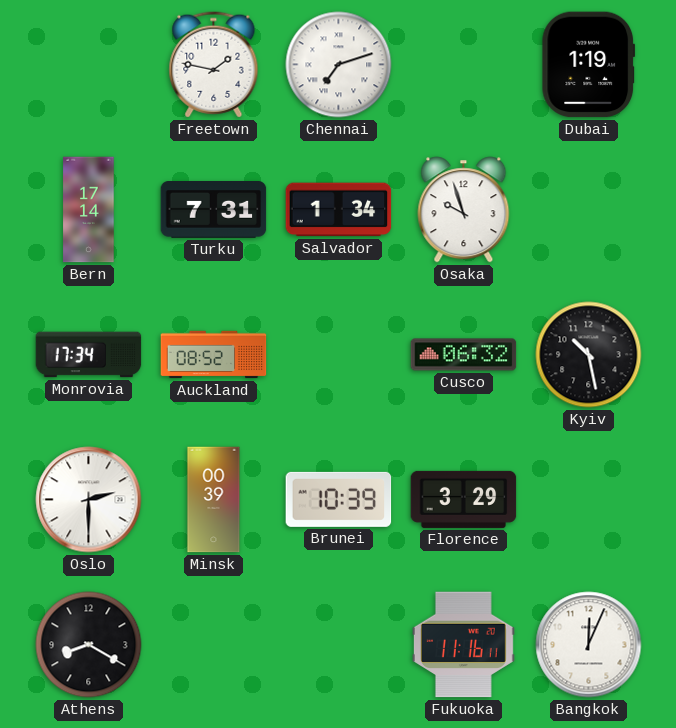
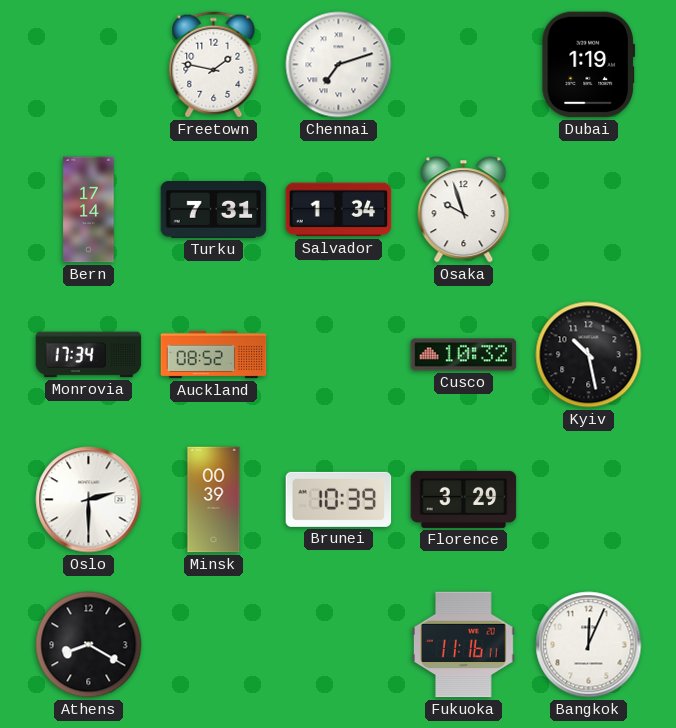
Cusco: 06:32 -> 10:32
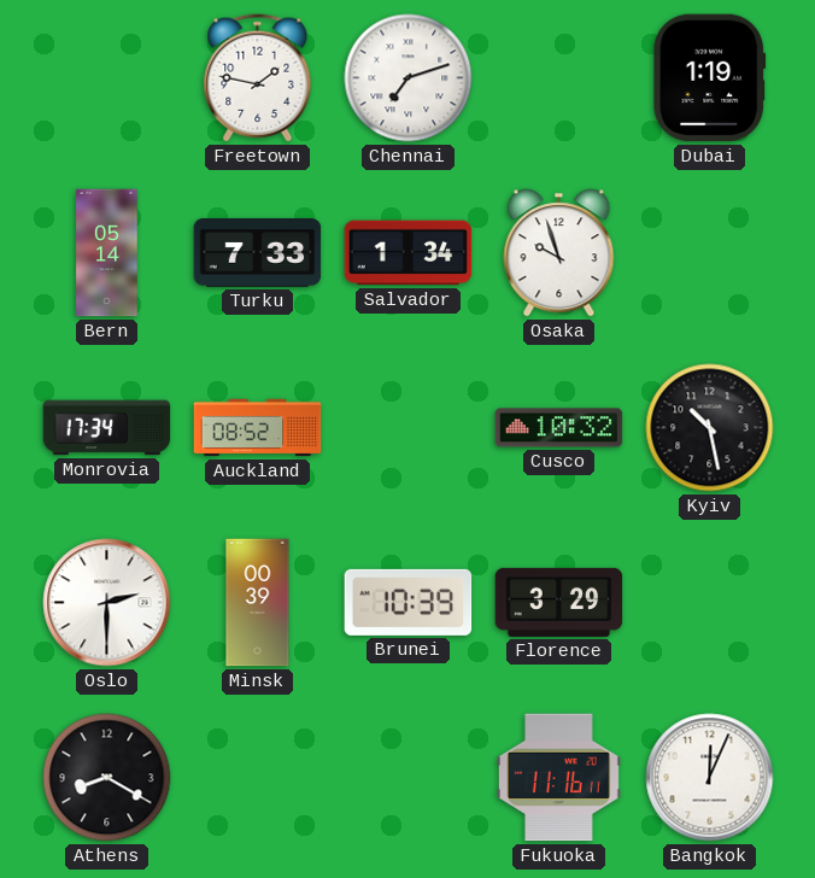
Bern: 17:14 -> 05:14
Turku: 7:31 -> 7:33
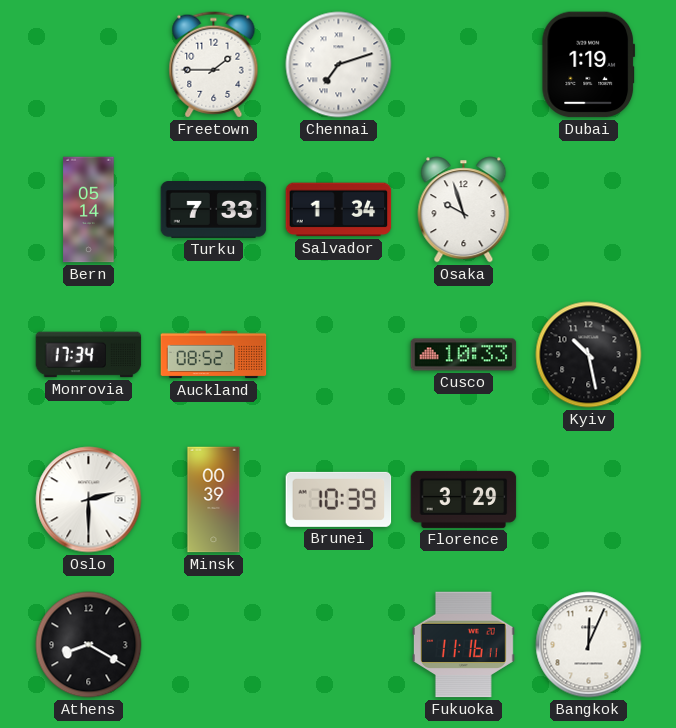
Freetown: 1:47 -> 1:45
Cusco: 10:32 -> 10:33
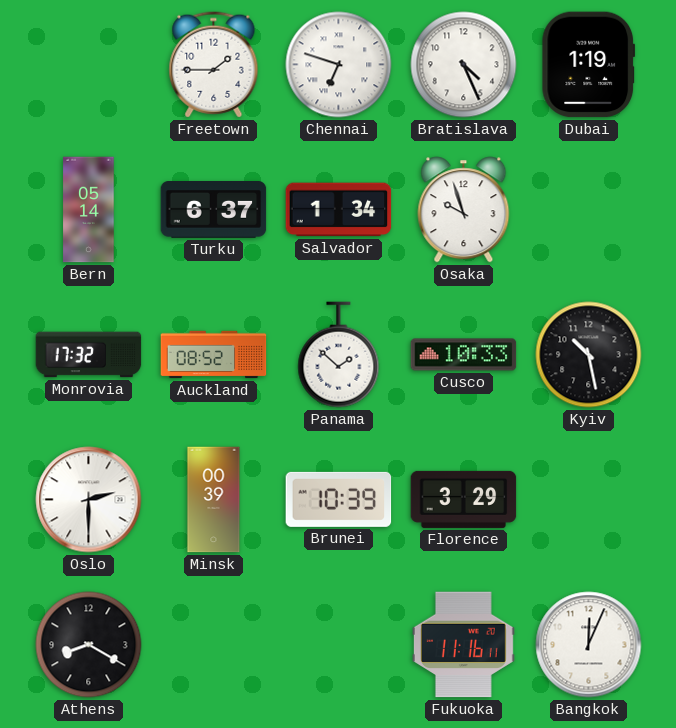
Chennai: 7:12 -> 6:48
Bratislava: none -> 4:26
Turku: 7:33 -> 6:37
Monrovia: 17:34 -> 17:32
Panama: none -> 1:52
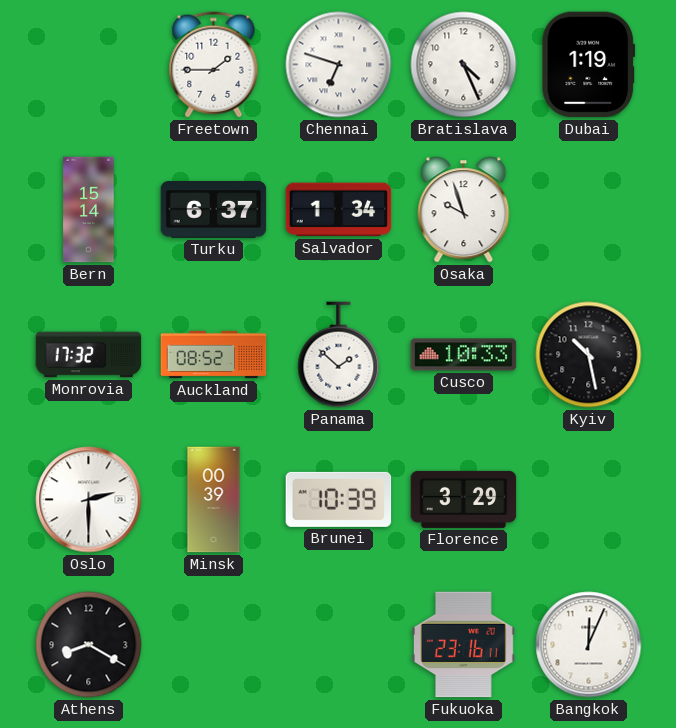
Bern: 05:14 -> 15:14
Fukuoka: 11:16 -> 23:16
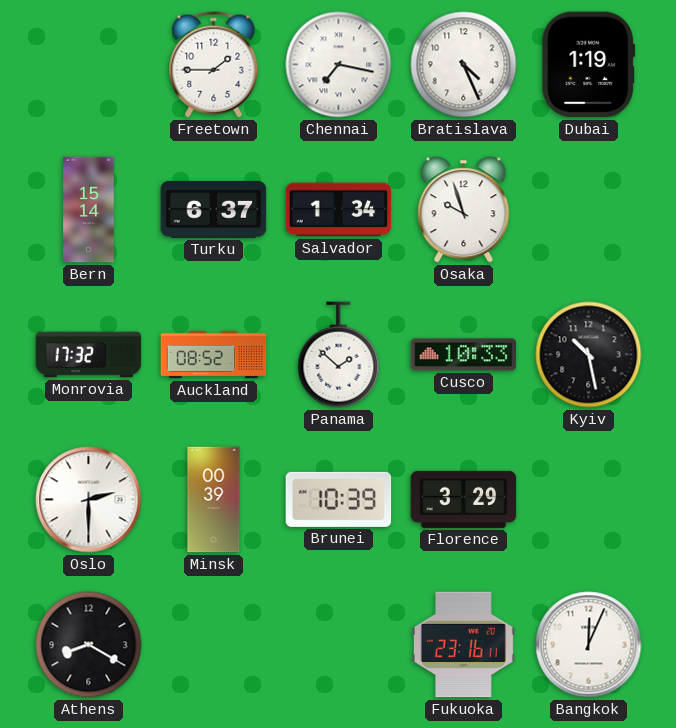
Chennai: 6:48 -> 7:17
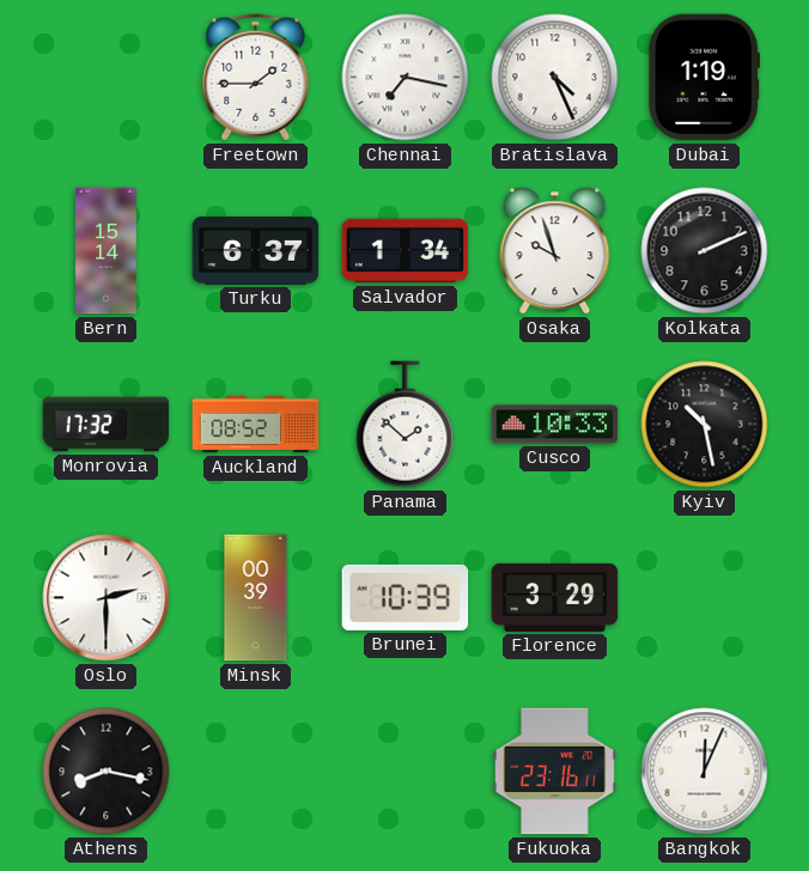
Kolkata: none -> 2:11
Athens: 8:20 -> 8:17
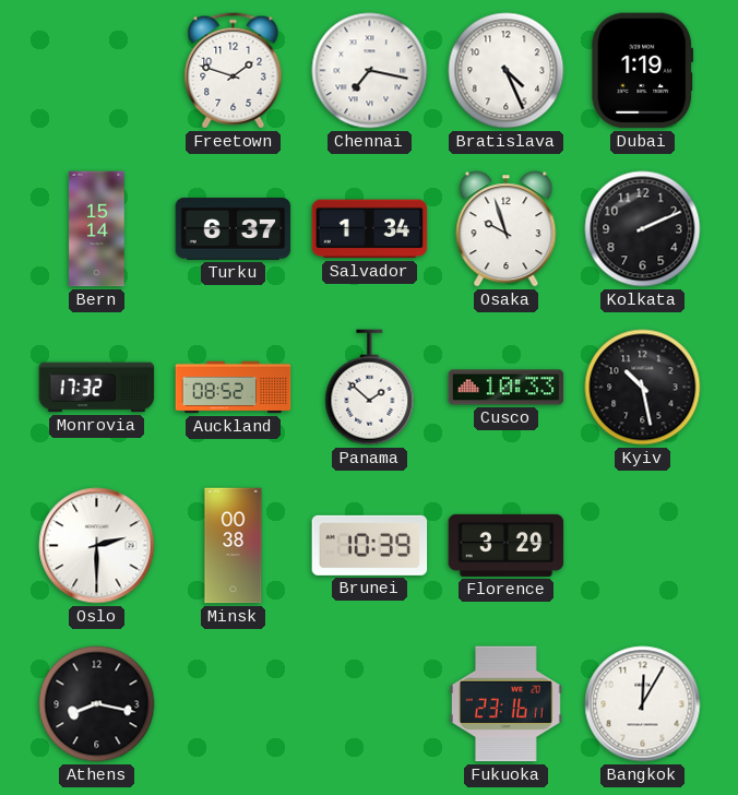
Freetown: 1:45 -> 1:48
Minsk: 00:39 -> 00:38
Bangkok: 12:04 -> 12:05
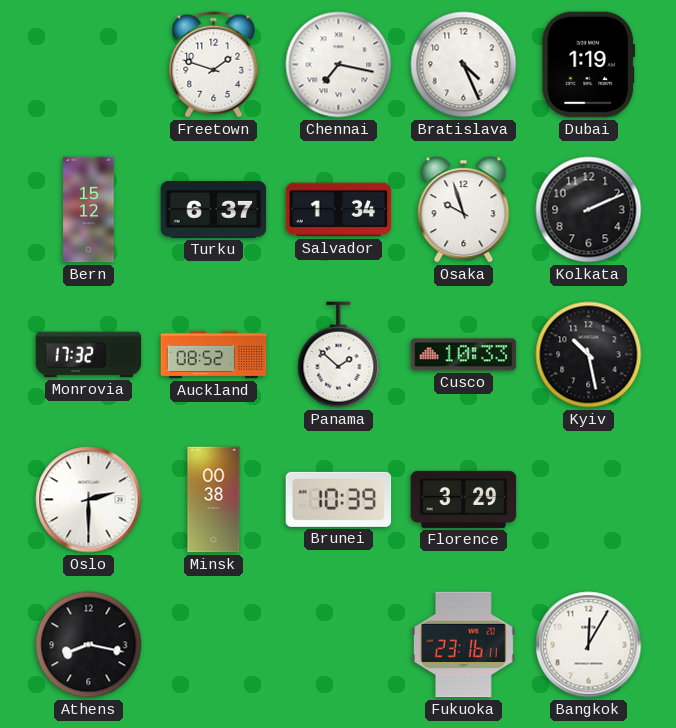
Bern: 15:14 -> 15:12
